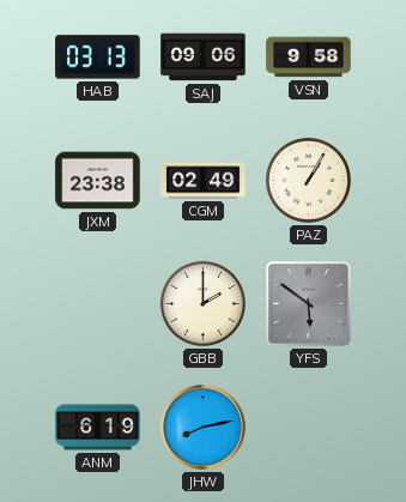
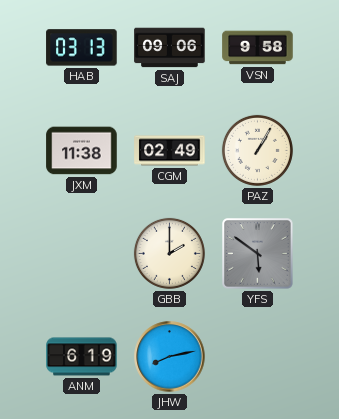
JXM: 23:38 -> 11:38
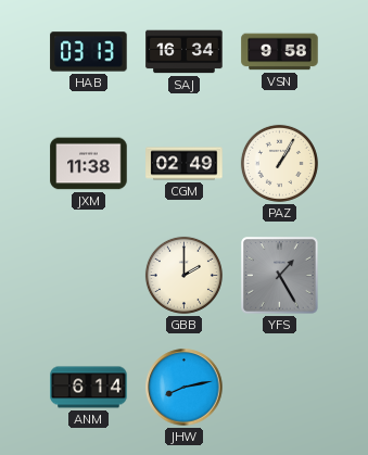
SAJ: 09:06 -> 16:34
YFS: 5:51 -> 1:25
ANM: 6:19 -> 6:14
